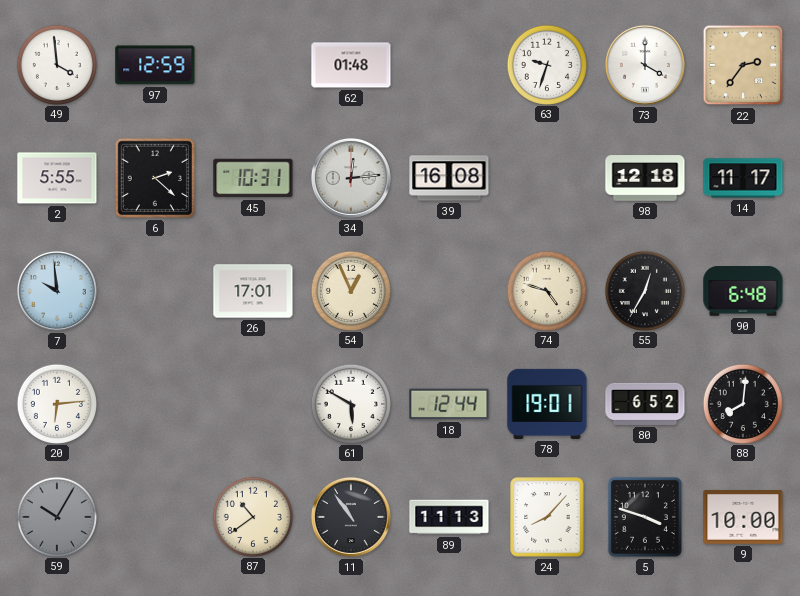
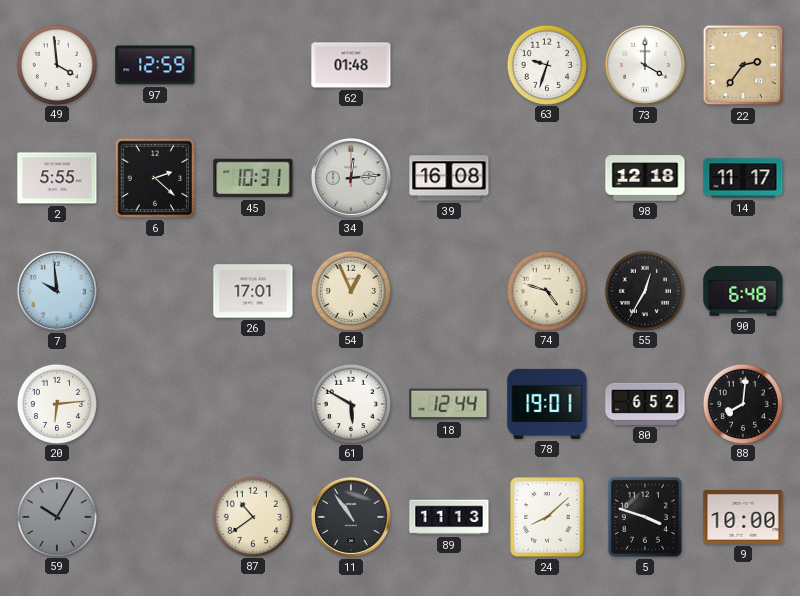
24: 8:07 -> 8:08
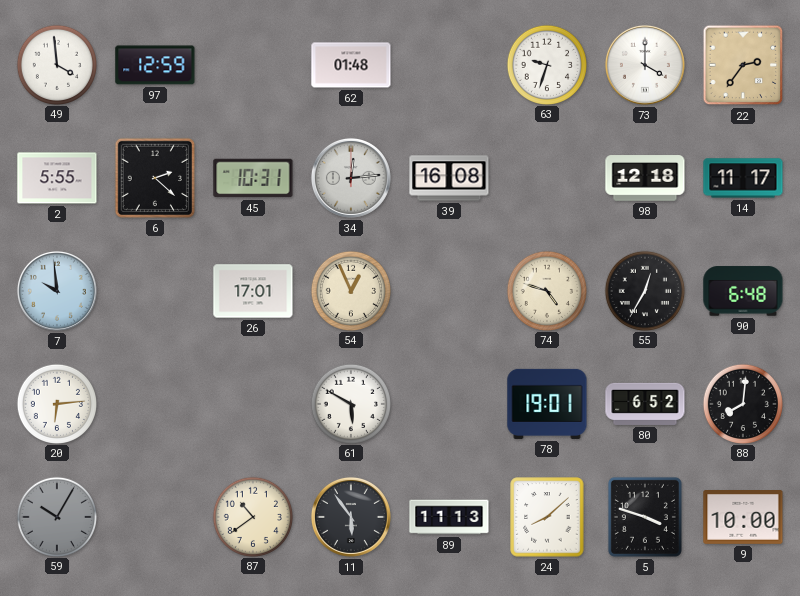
18: 12:44 -> none
11: 10:54 -> 5:54
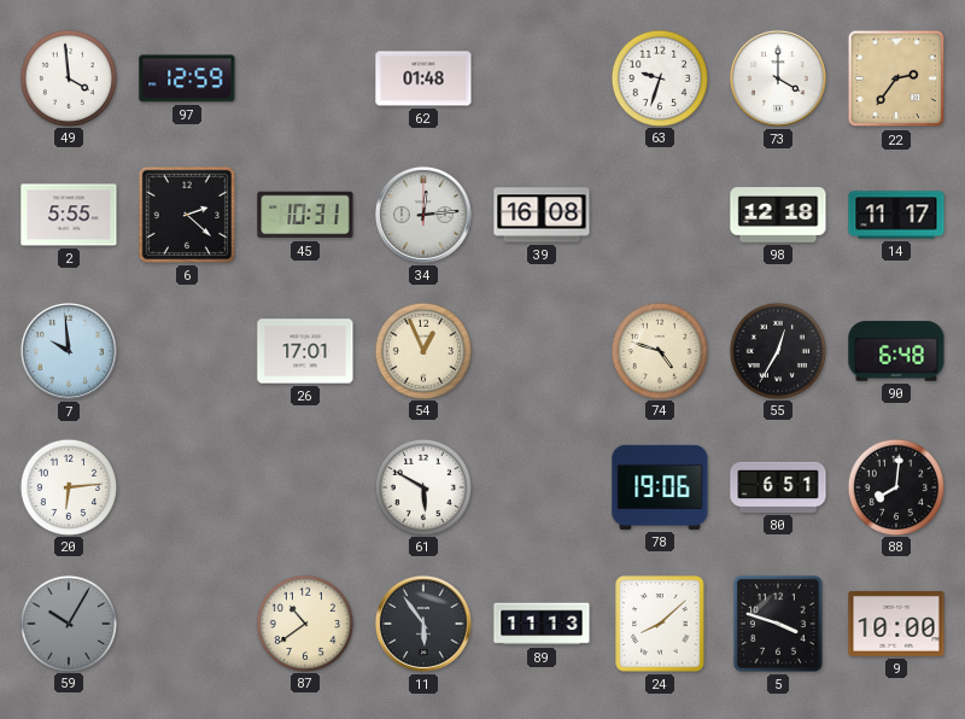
78: 19:01 -> 19:06
80: 6:52 -> 6:51
